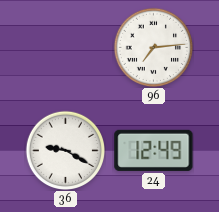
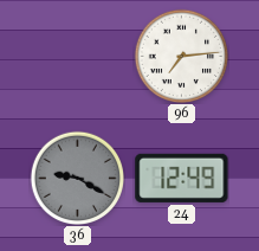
36 dial: white -> grey
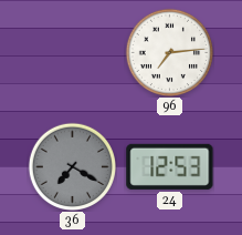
36: 9:20 -> 7:20
24: 12:49 -> 12:53
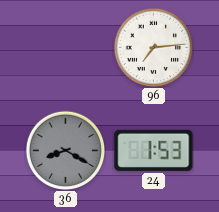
36: 7:20 -> 8:20
24: 12:53 -> 1:53
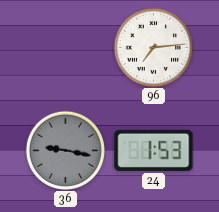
36: 8:20 -> 9:17
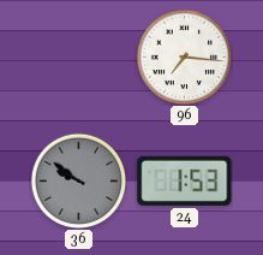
96: 7:14 -> 7:16
36: 9:17 -> 9:51
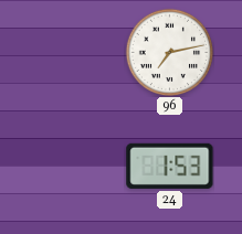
96: 7:16 -> 7:13
36: 9:51 -> none
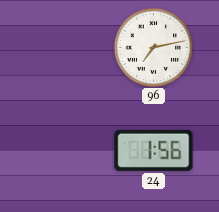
24: 1:53 -> 1:56
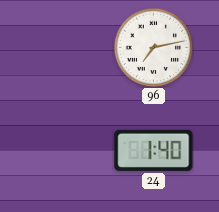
24: 1:56 -> 1:40
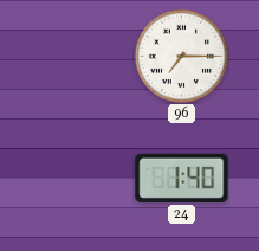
96: 7:13 -> 7:15
